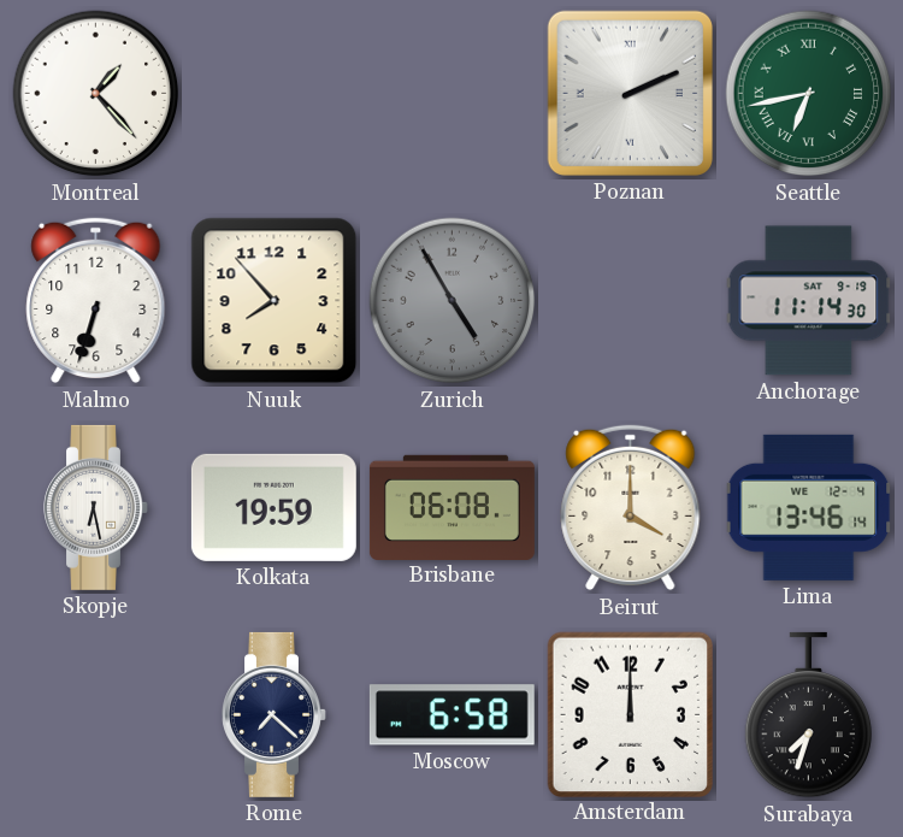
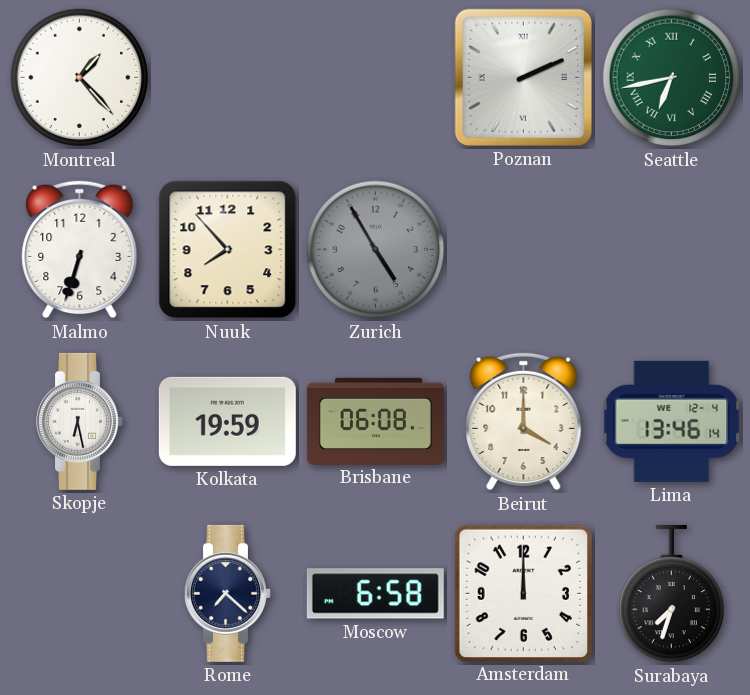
Anchorage: 11:14 -> none
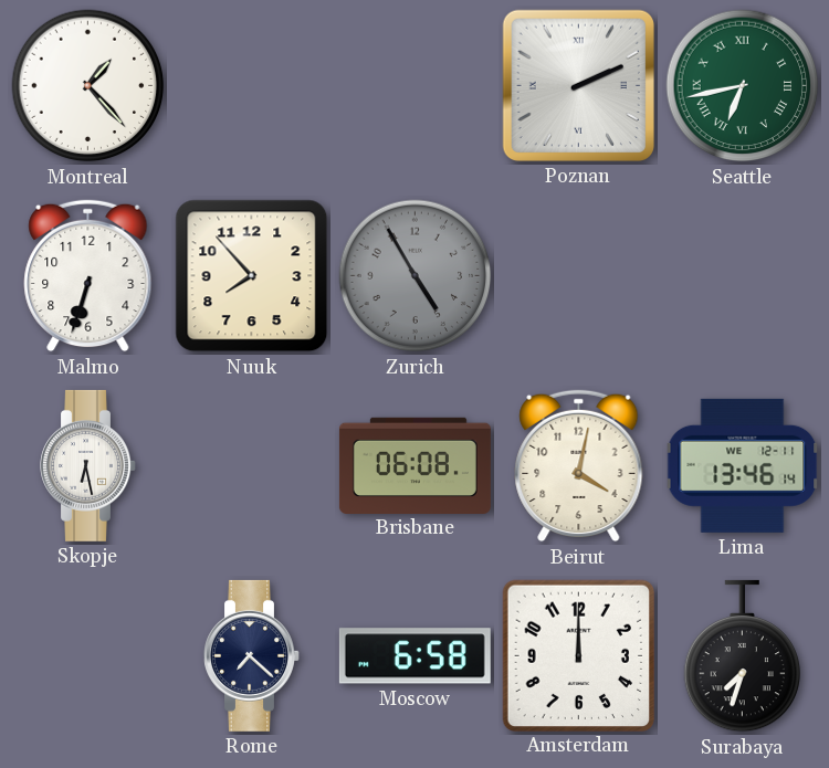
Kolkata: 19:59 -> none
Beirut: 4:00 -> 4:02
Lima date: WE 12-4 -> WE 12-11
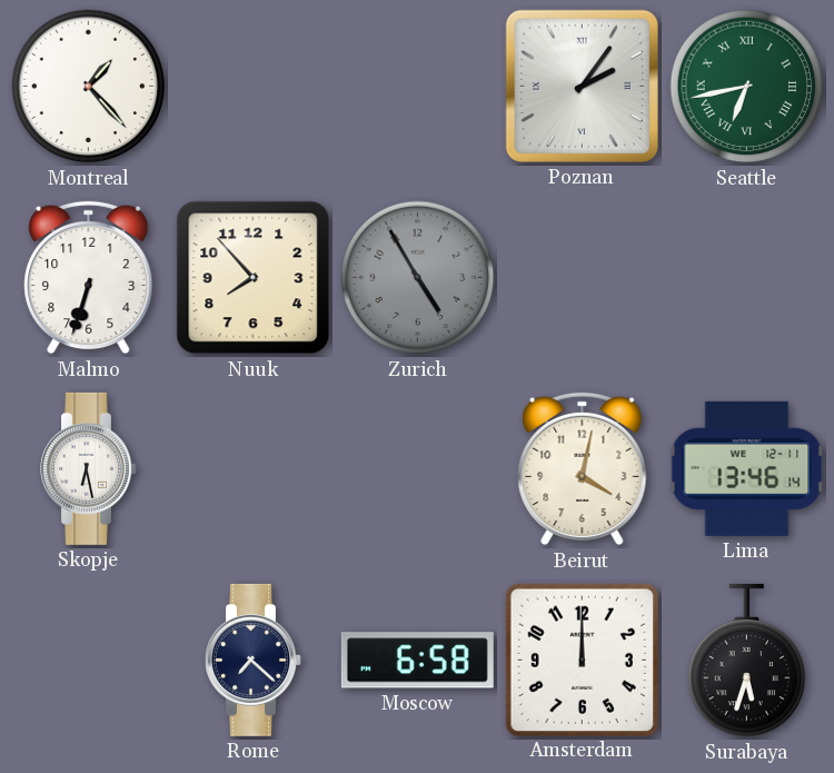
Poznan: 2:11 -> 2:06
Brisbane: 06:08 -> none
Surabaya: 7:33 -> 5:33
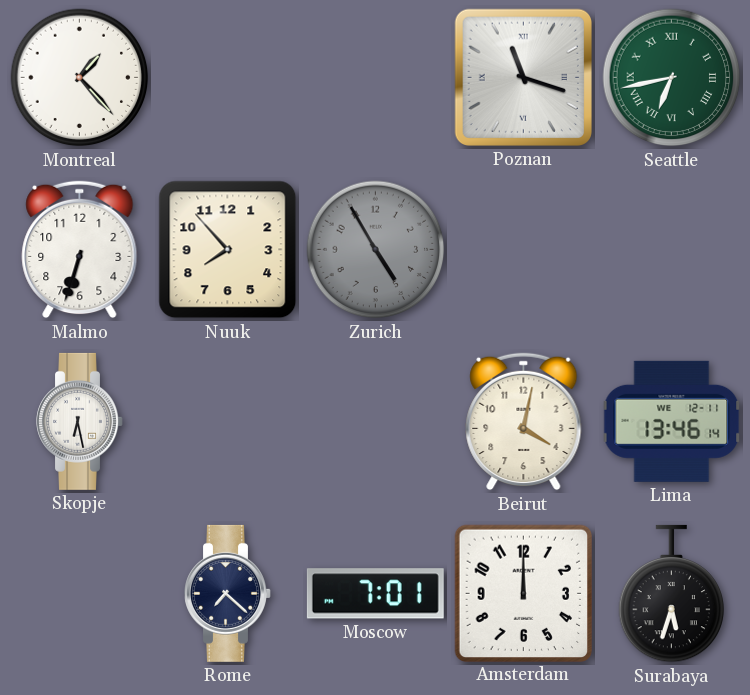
Poznan: 2:06 -> 11:18
Moscow: 6:58 -> 7:01
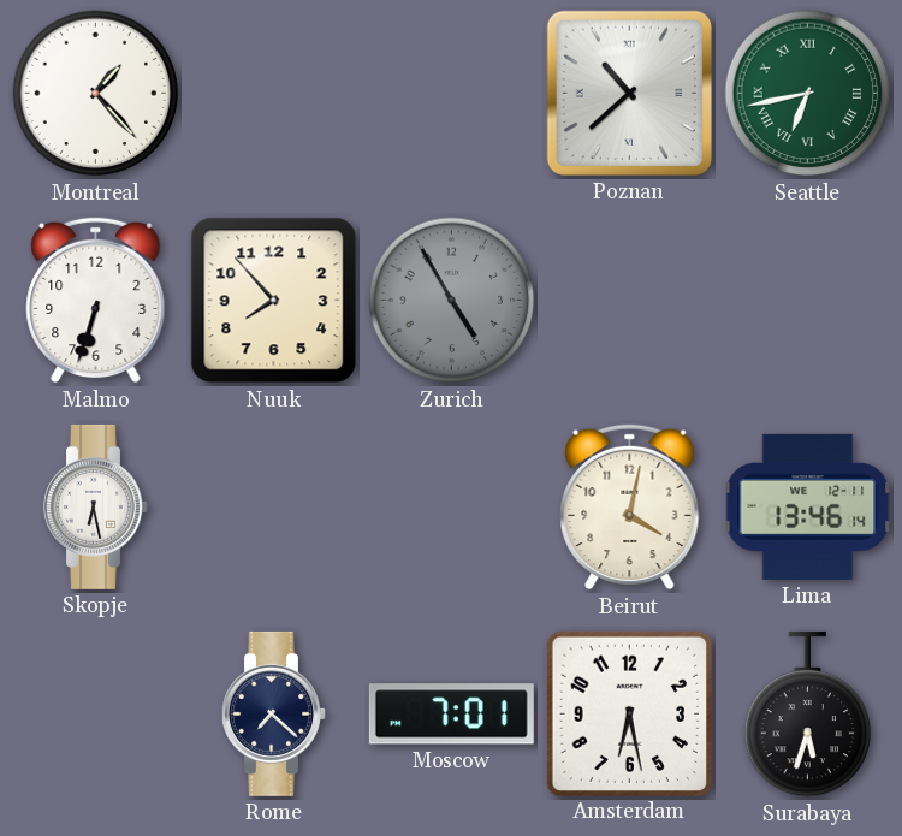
Poznan: 11:18 -> 10:38
Amsterdam: 12:00 -> 6:28
